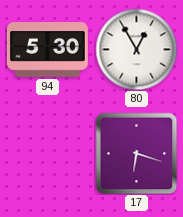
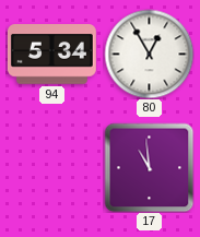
94: 5:30 -> 5:34
17: 6:18 -> 10:59
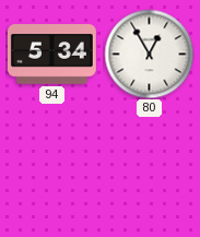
17: 10:59 -> none
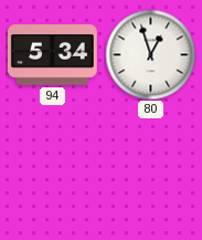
80: 12:55 -> 12:57
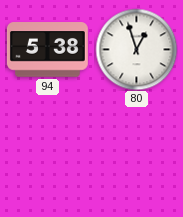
94: 5:34 -> 5:38
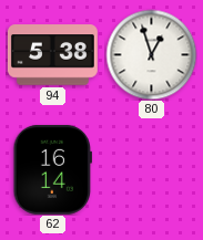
62: none -> 16:14
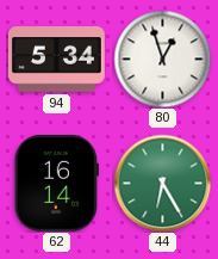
94: 5:38 -> 5:34
44: none -> 6:25
